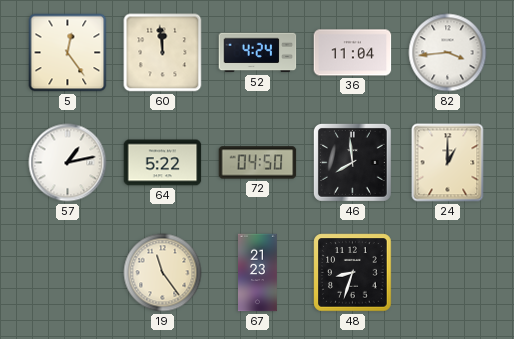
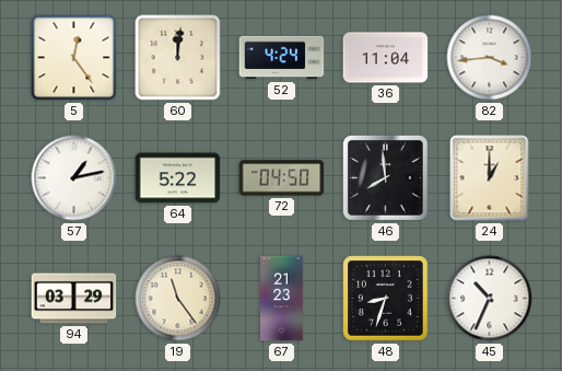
60: 11:59 -> 12:01
94: none -> 03:29
45: none -> 10:34
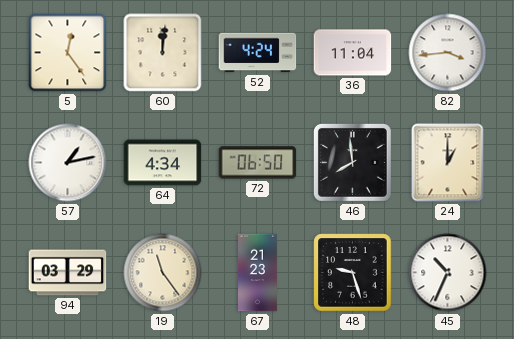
64: 5:22 -> 4:34
72: 04:50 -> 06:50
48: 8:33 -> 9:27
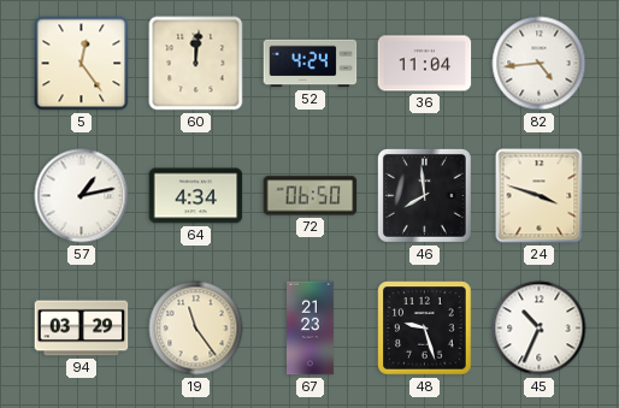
82: 3:44 -> 4:44
24: 1:00 -> 3:48
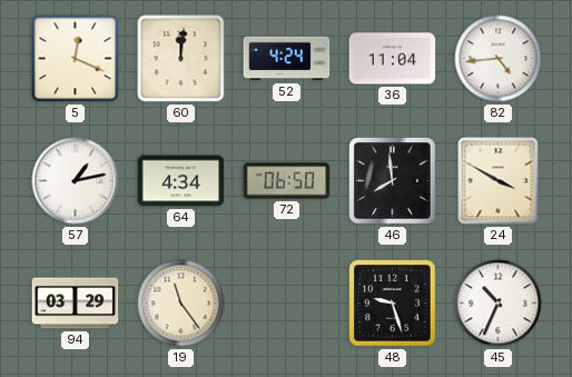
5: 12:24 -> 12:19
24: 3:48 -> 3:50
67: 21:23 -> none
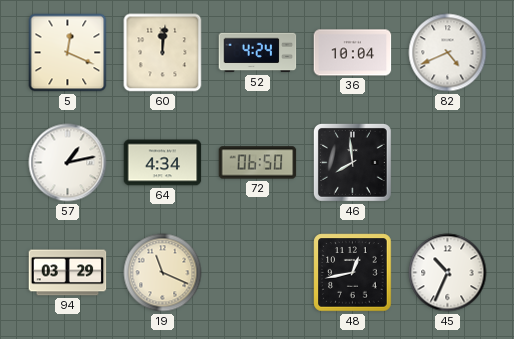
36: 11:04 -> 10:04
82: 4:44 -> 4:41
24: 3:50 -> none
19: 11:24 -> 11:19
48: 9:27 -> 12:43
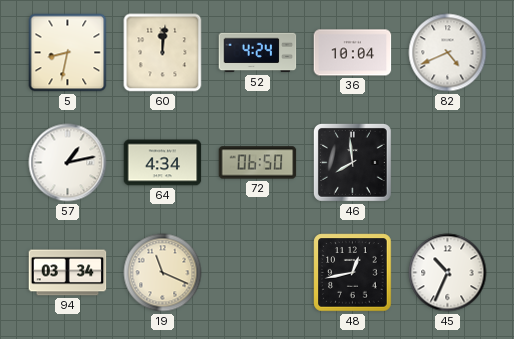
5: 12:19 -> 8:32
94: 03:29 -> 03:34
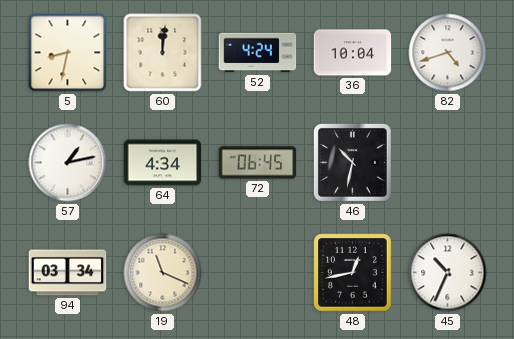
82: 4:41 -> 4:42
72: 06:50 -> 06:45
46: 7:59 -> 10:32
